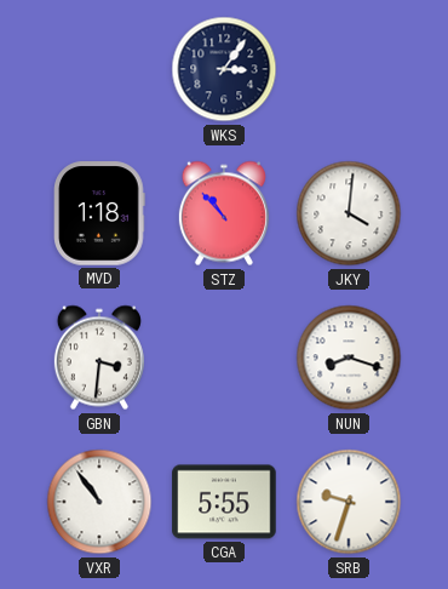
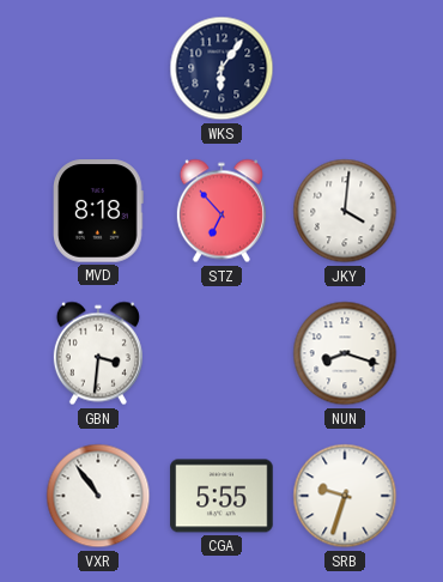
WKS: 3:06 -> 6:06
MVD: 1:18 -> 8:18
STZ: 10:53 -> 6:53
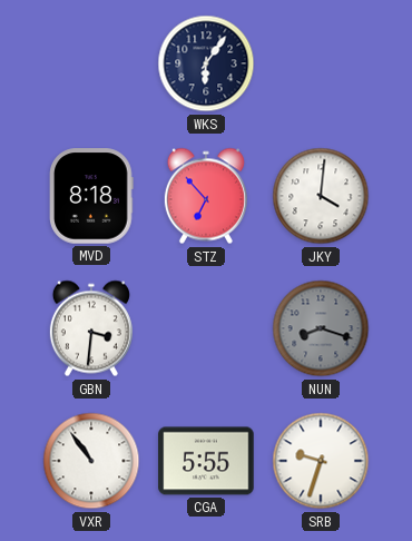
NUN dial: white -> grey
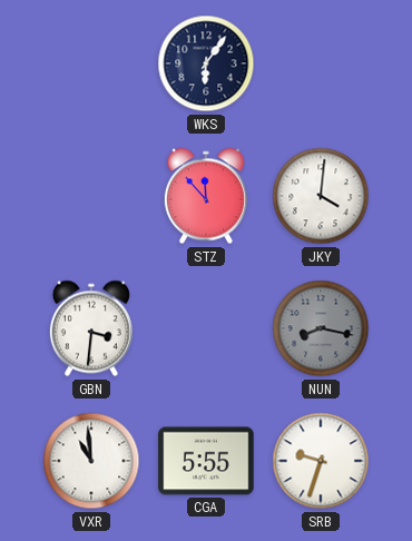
MVD: 8:18 -> none
STZ: 6:53 -> 11:53
NUN: 8:18 -> 8:17
VXR: 10:54 -> 10:59
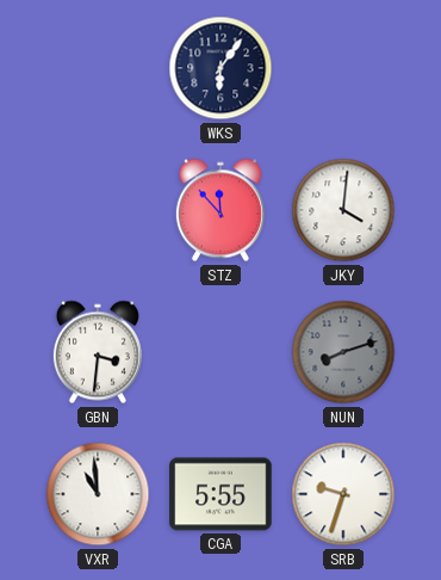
NUN: 8:17 -> 8:12
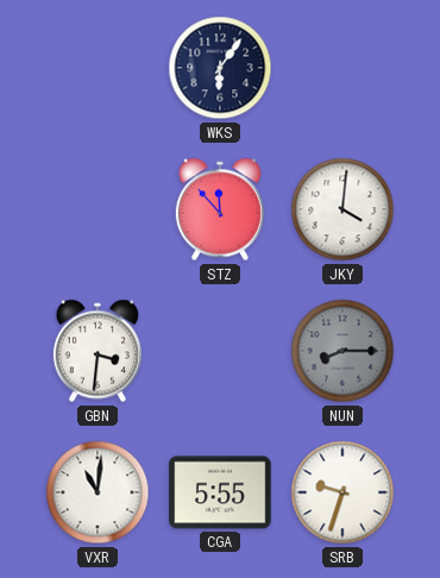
NUN: 8:12 -> 8:15
VXR: 10:59 -> 11:01
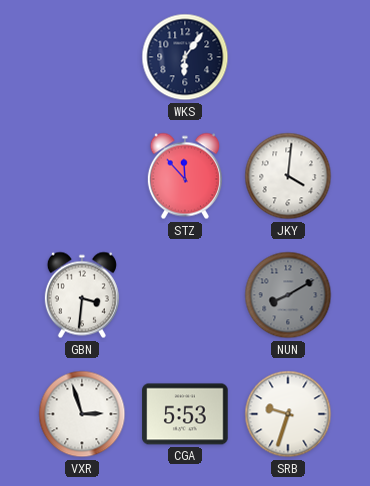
NUN: 8:15 -> 8:10
VXR: 11:01 -> 2:57
CGA: 5:55 -> 5:53
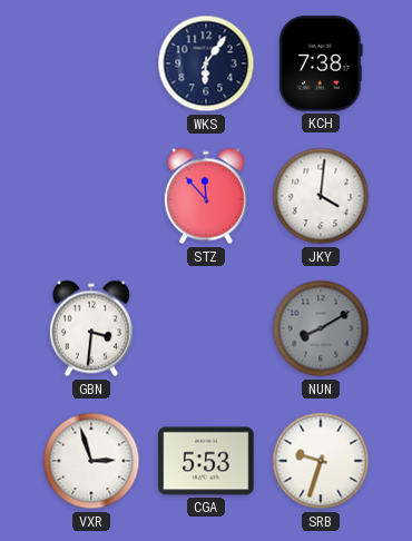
KCH: none -> 7:38
